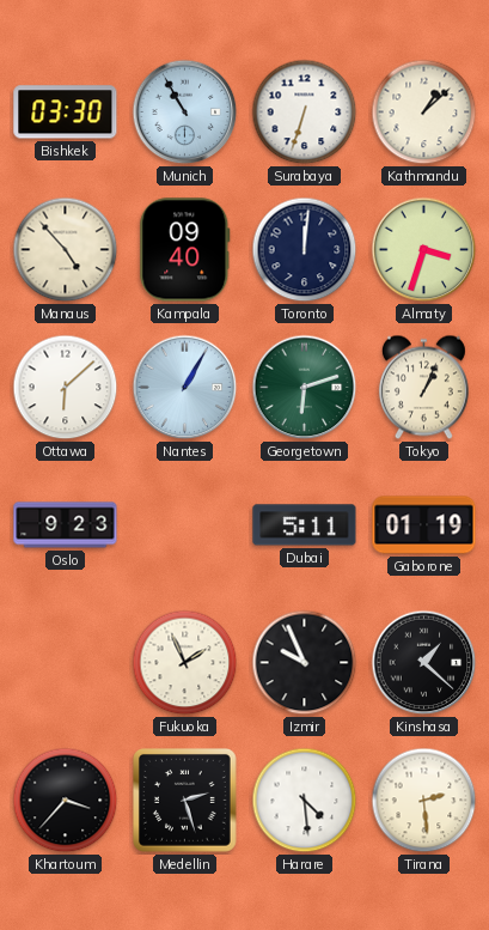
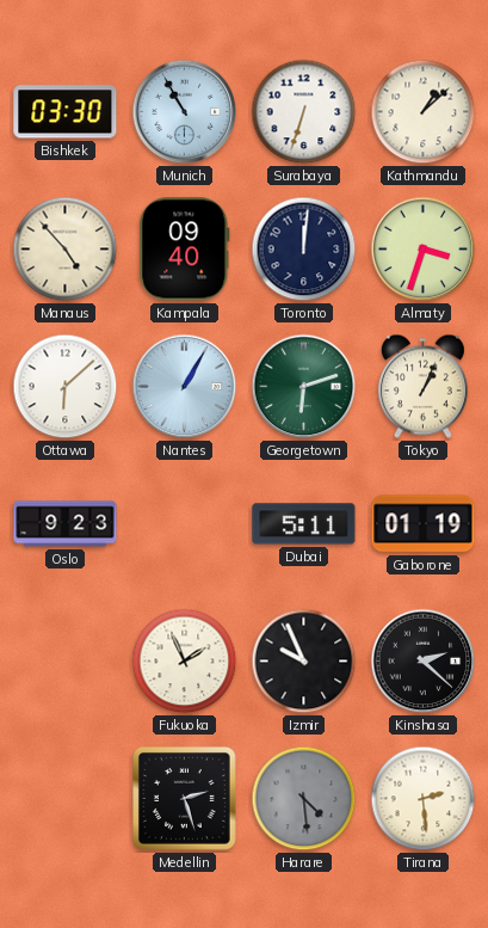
Kinshasa: 1:22 -> 2:22
Khartoum: 3:37 -> none
Harare dial: white -> grey
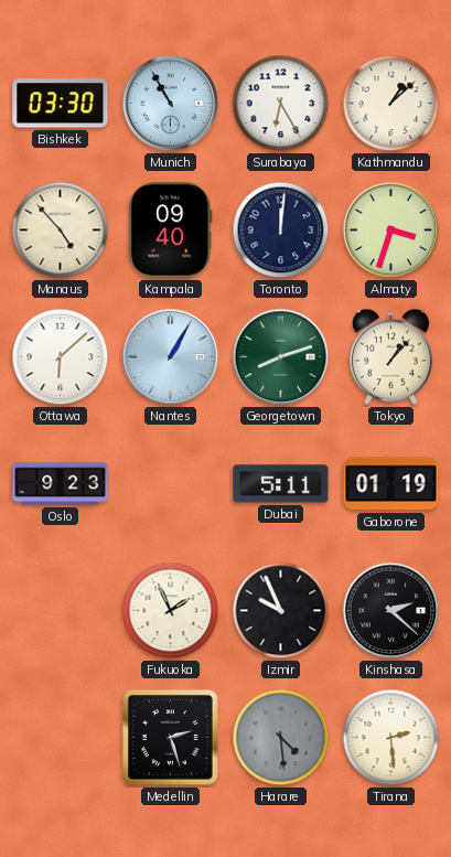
Surabaya: 6:33 -> 6:25
Georgetown: 6:12 -> 8:12
Tokyo: 1:04 -> 1:07
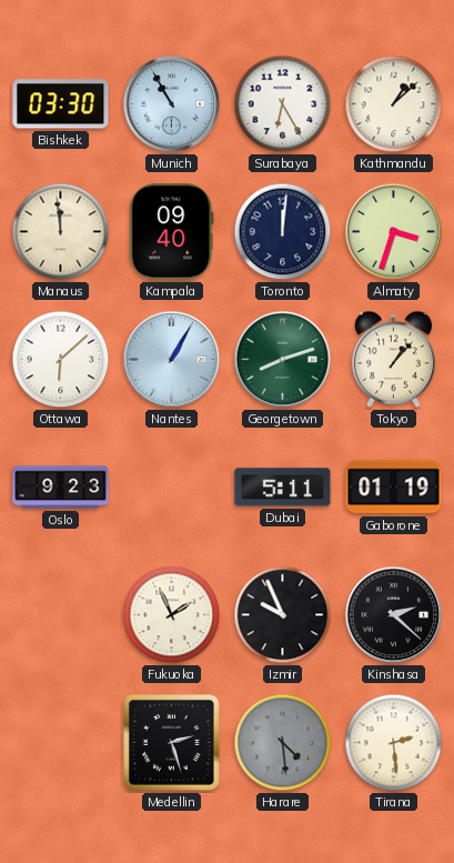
Manaus: 4:53 -> 11:59
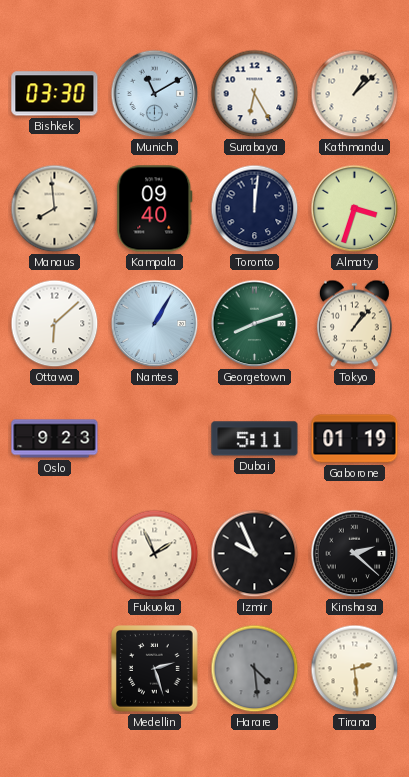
Munich: 10:55 -> 11:10
Manaus: 11:59 -> 7:59
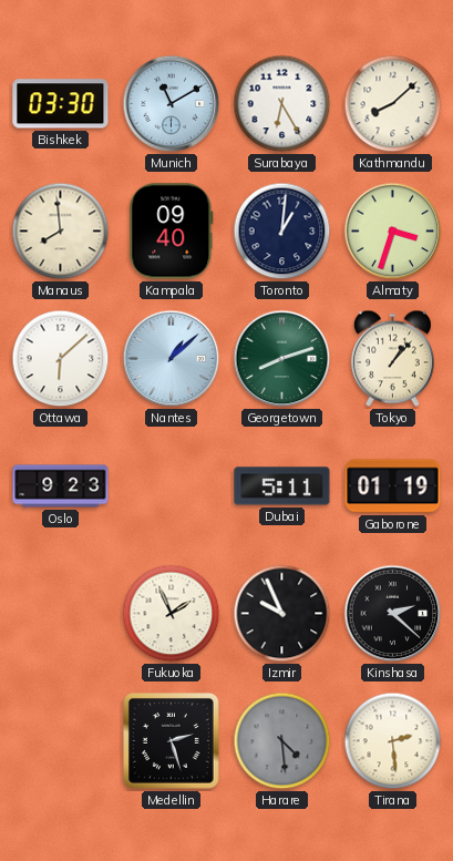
Kathmandu: 1:08 -> 8:08
Toronto: 12:01 -> 1:01
Nantes: 1:05 -> 1:08
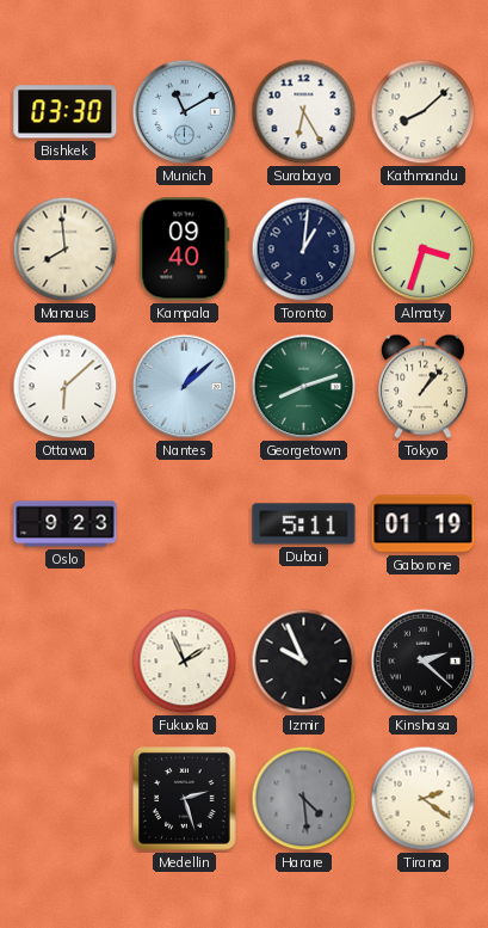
Tirana: 2:29 -> 2:21
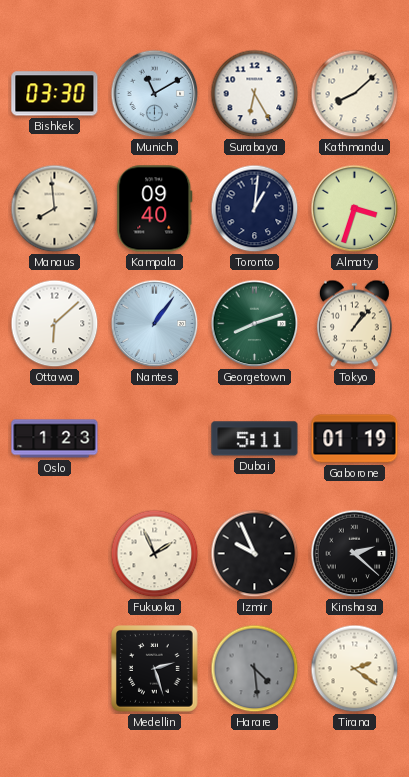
Nantes: 1:08 -> 1:06
Oslo: 9:23 -> 1:23
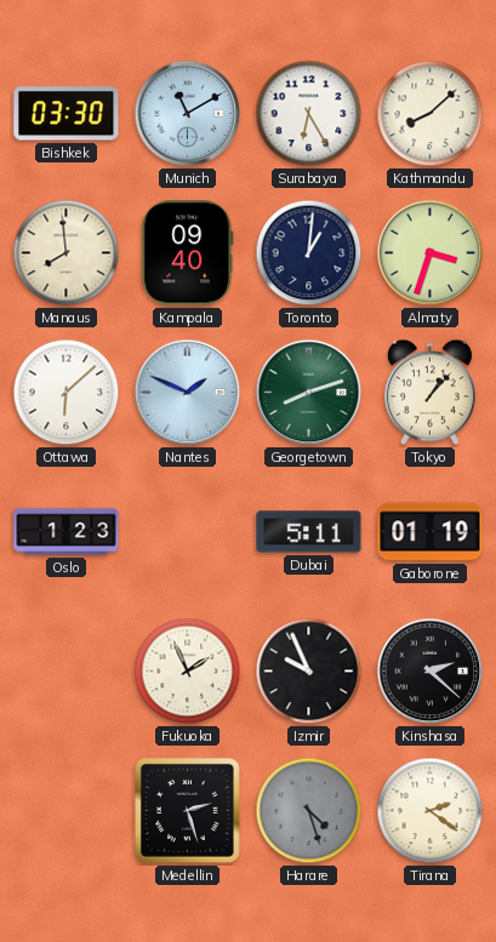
Nantes: 1:06 -> 1:49
Harare: 4:29 -> 4:27
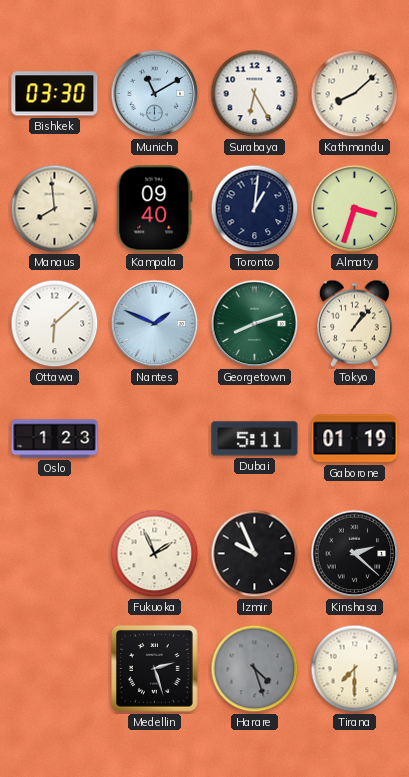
Tirana: 2:21 -> 7:30
